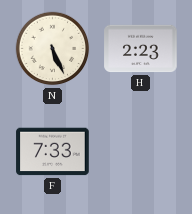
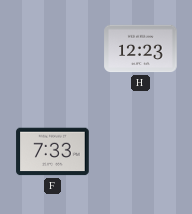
N: 5:26 -> none
H: 2:23 -> 12:23
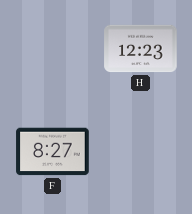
F: 7:33 -> 8:27
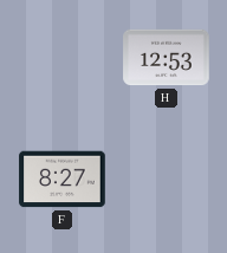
H: 12:23 -> 12:53
